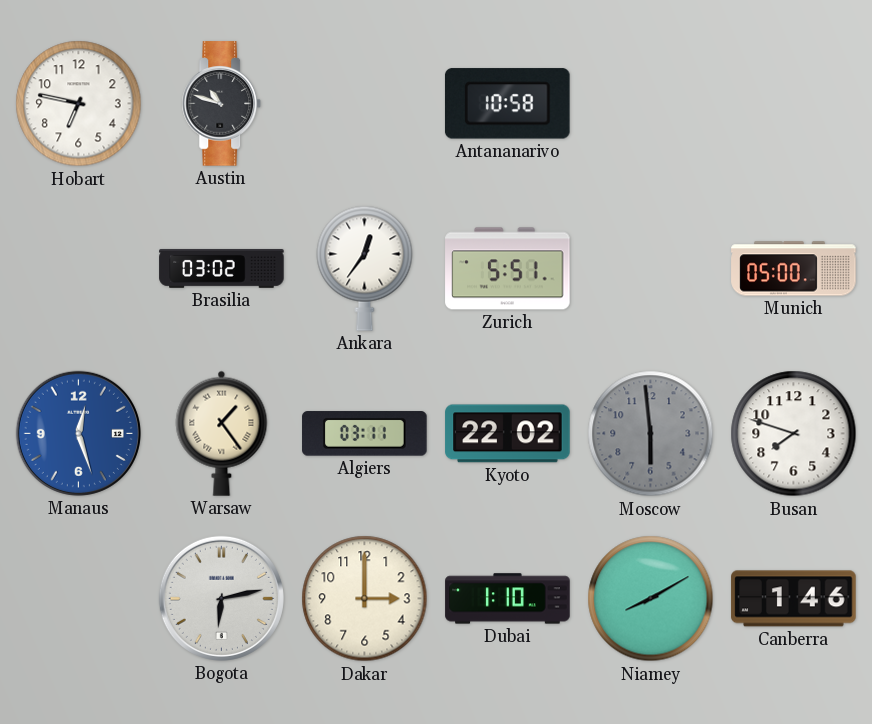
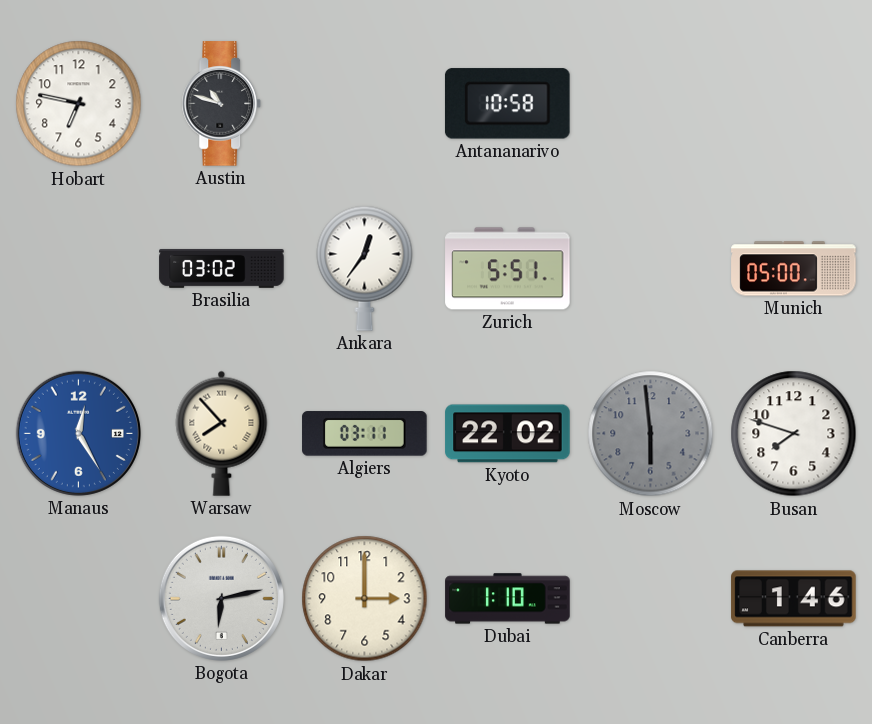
Manaus: 12:27 -> 12:25
Warsaw: 1:24 -> 7:53
Niamey: 8:10 -> none
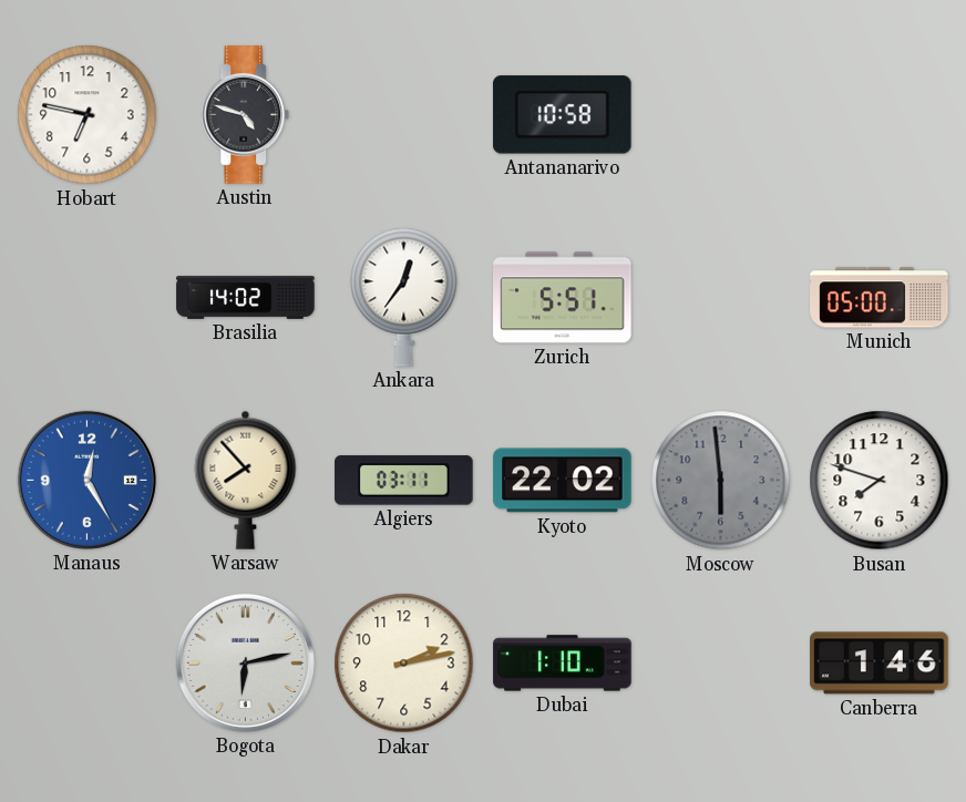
Austin: 10:48 -> 4:48
Brasilia: 03:02 -> 14:02
Dakar: 3:00 -> 2:13
